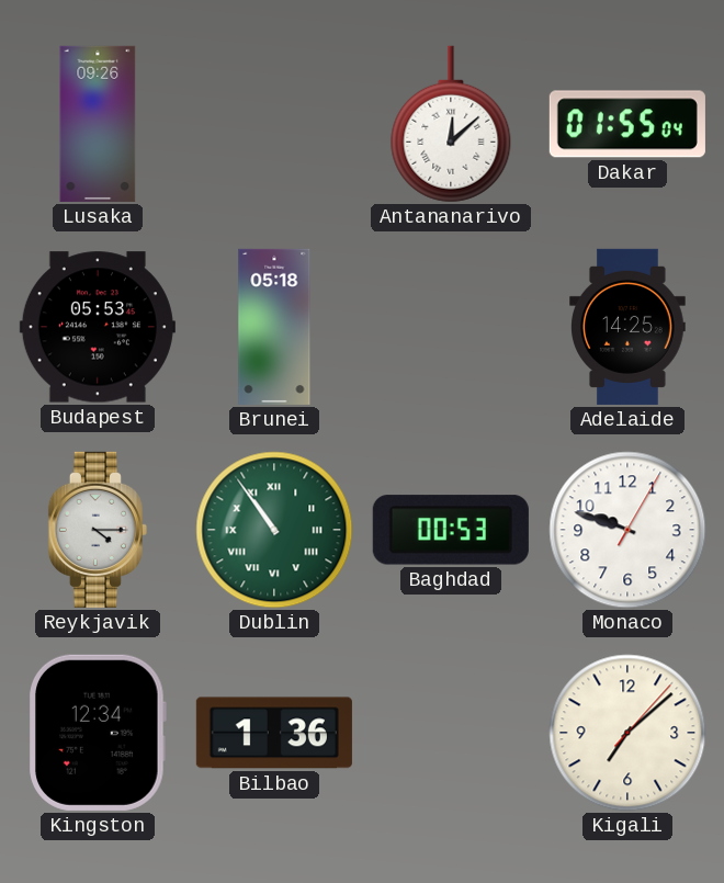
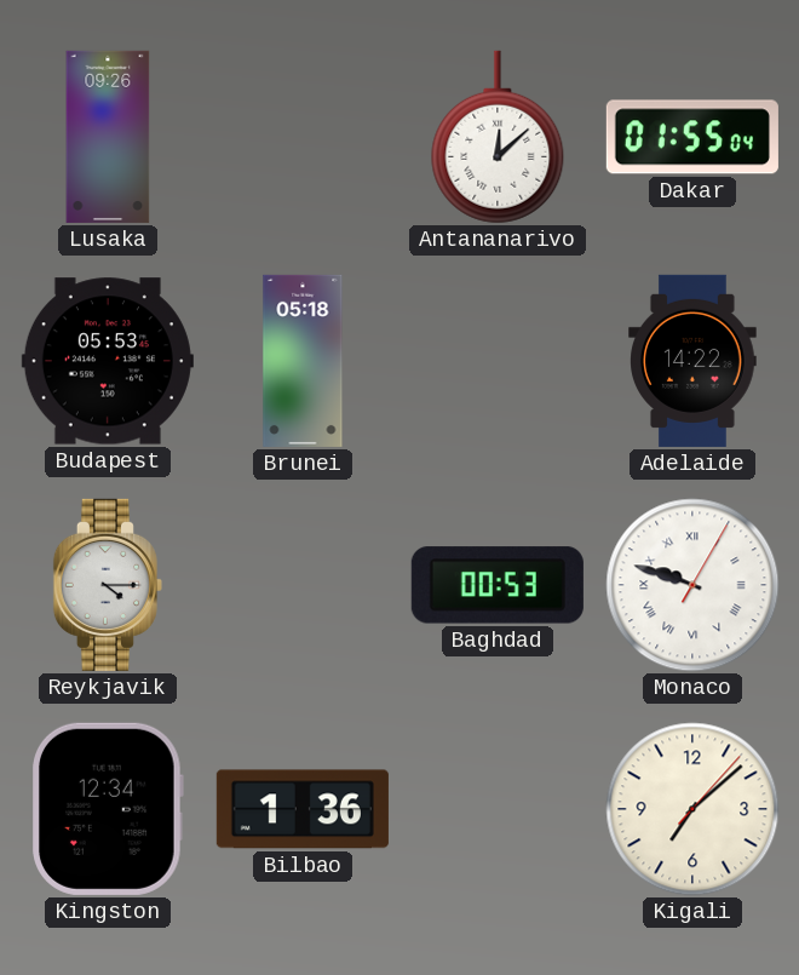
Adelaide: 14:25 -> 14:22
Dublin: 10:54 -> none
Monaco numerals: Arabic -> Roman
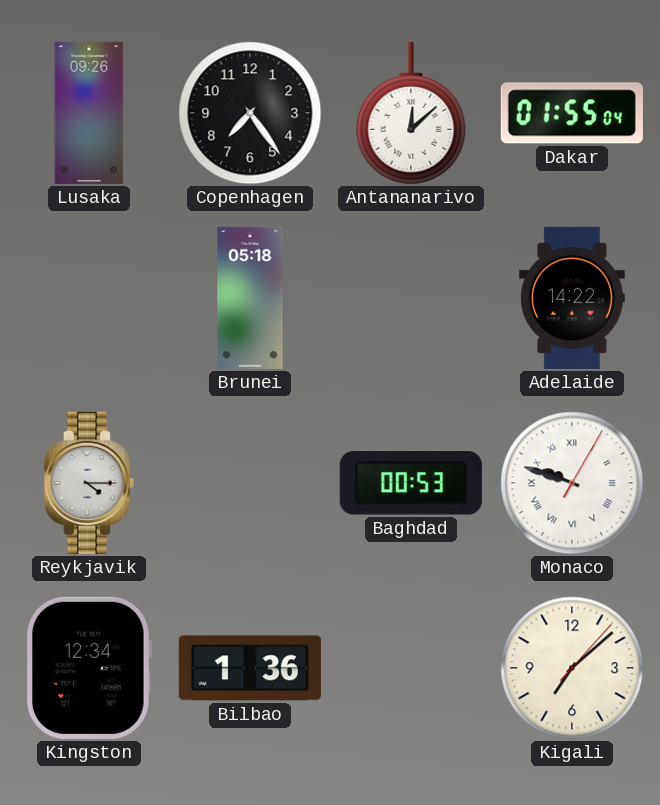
Copenhagen: none -> 7:24
Budapest: 05:53 -> none
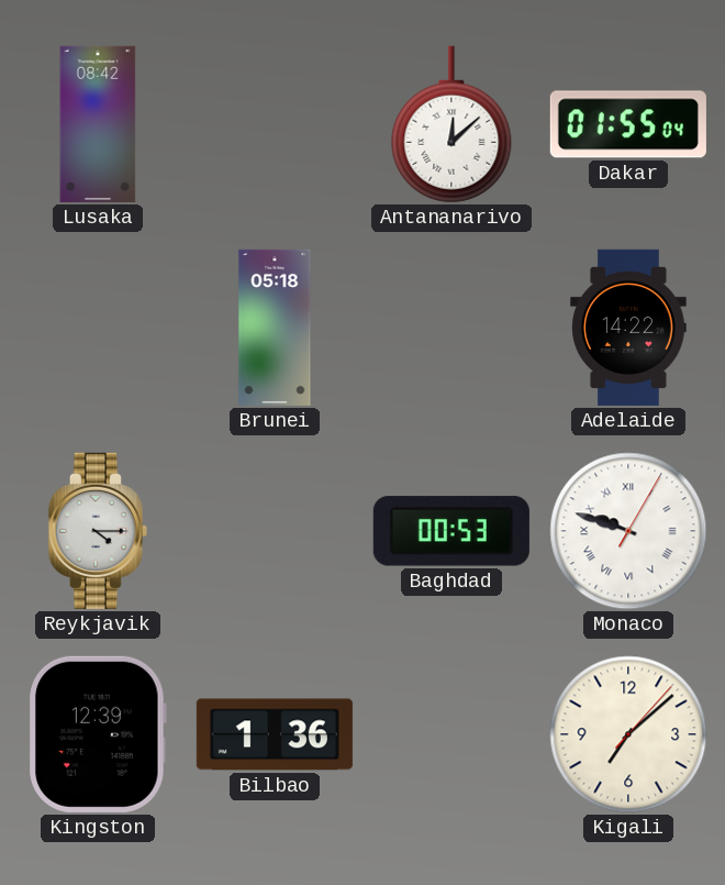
Lusaka: 09:26 -> 08:42
Copenhagen: 7:24 -> none
Kingston: 12:34 -> 12:39
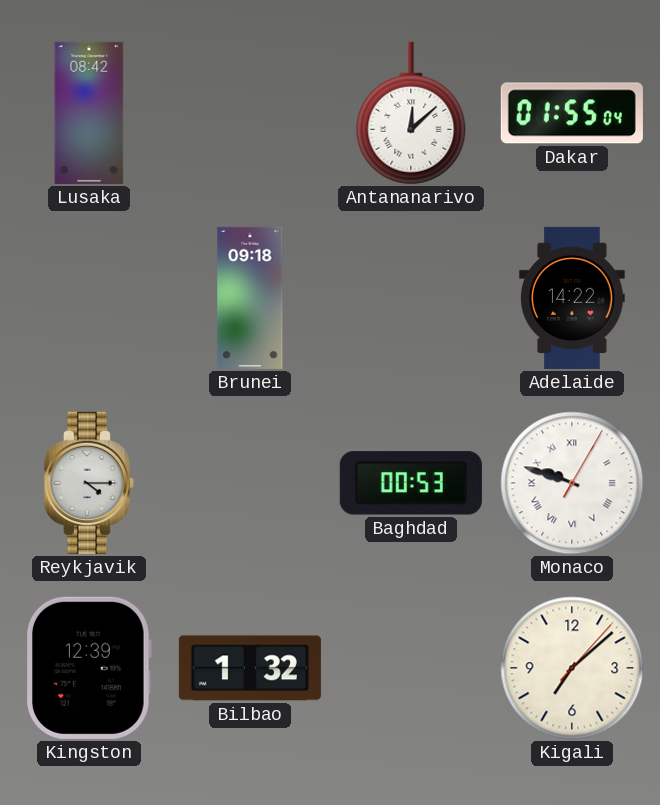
Brunei: 05:18 -> 09:18
Bilbao: 1:36 -> 1:32
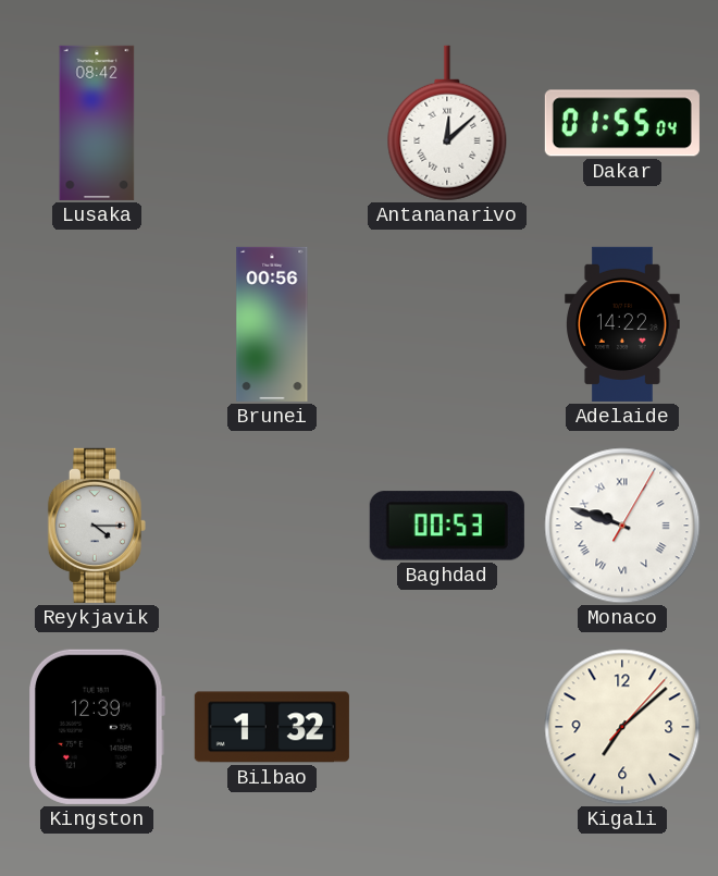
Brunei: 09:18 -> 00:56
